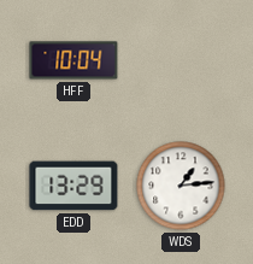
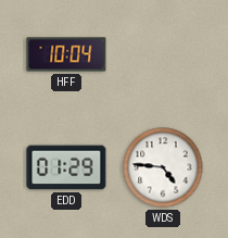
EDD: 13:29 -> 01:29
WDS: 1:14 -> 4:46
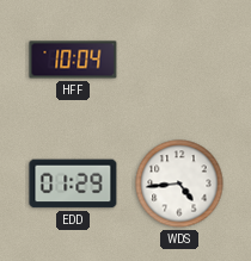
WDS: 4:46 -> 4:44
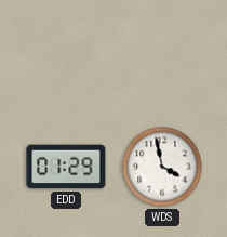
HFF: 10:04 -> none
WDS: 4:44 -> 3:58
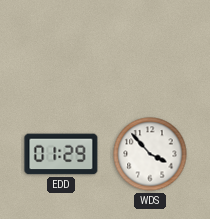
WDS: 3:58 -> 3:53
